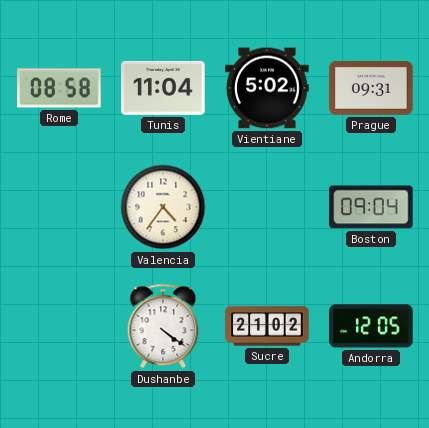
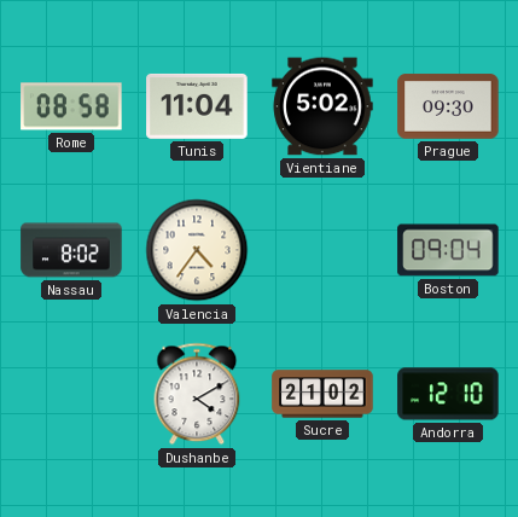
Prague: 09:31 -> 09:30
Nassau: none -> 8:02
Dushanbe: 4:21 -> 4:10
Andorra: 12:05 -> 12:10
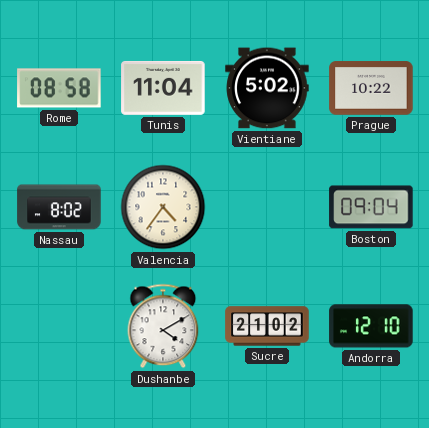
Prague: 09:30 -> 10:22
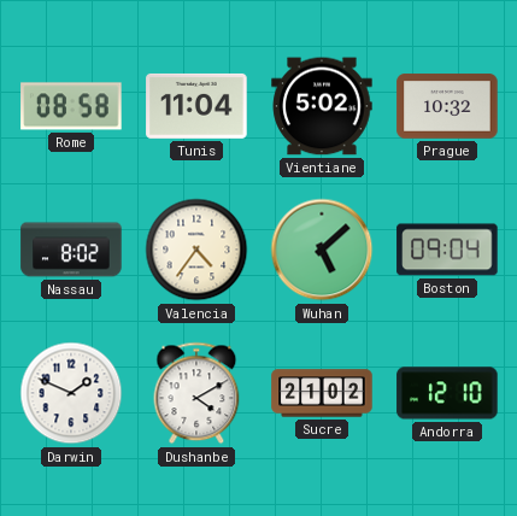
Prague: 10:22 -> 10:32
Wuhan: none -> 5:08
Darwin: none -> 1:49
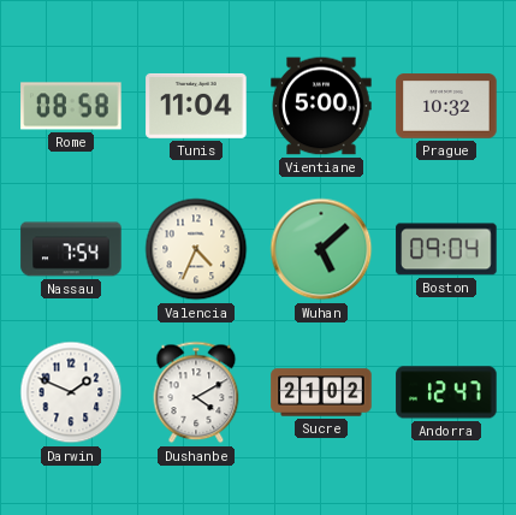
Vientiane: 5:02 -> 5:00
Nassau: 8:02 -> 7:54
Valencia: 4:36 -> 4:34
Andorra: 12:10 -> 12:47
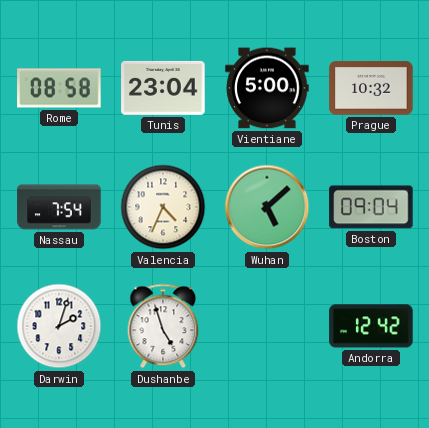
Tunis: 11:04 -> 23:04
Darwin: 1:49 -> 2:03
Dushanbe: 4:10 -> 4:57
Sucre: 21:02 -> none
Andorra: 12:47 -> 12:42
